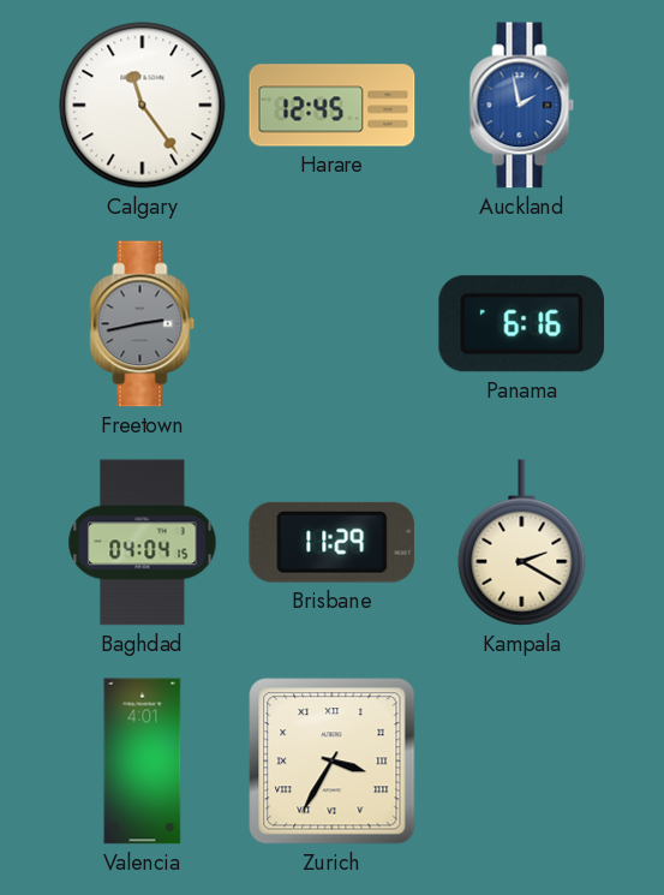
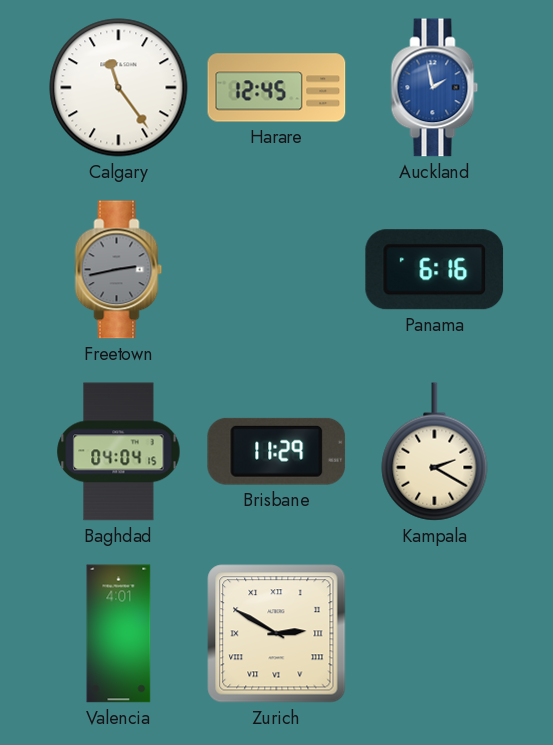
Zurich: 3:35 -> 2:50
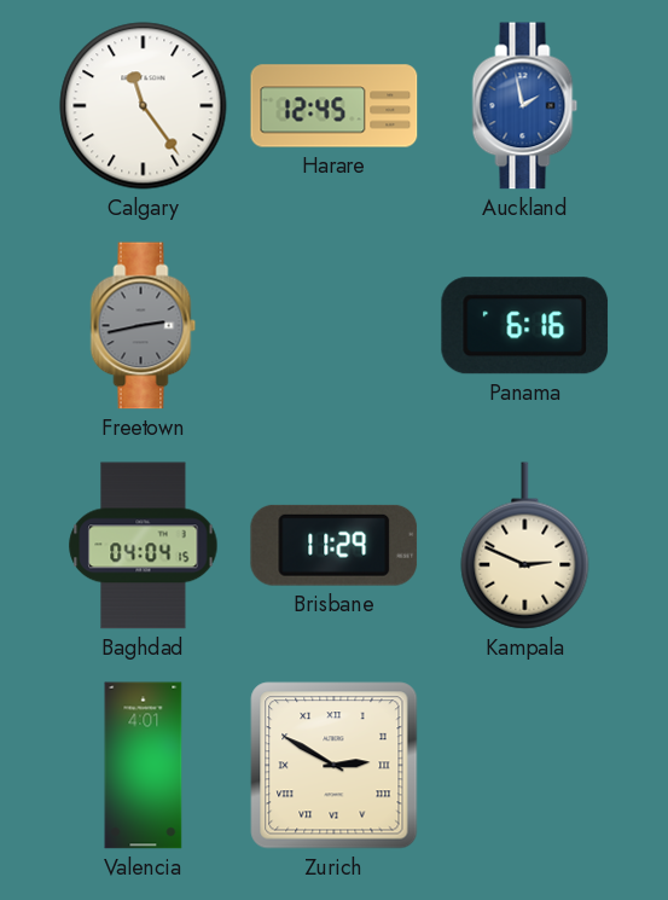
Kampala: 2:20 -> 2:49
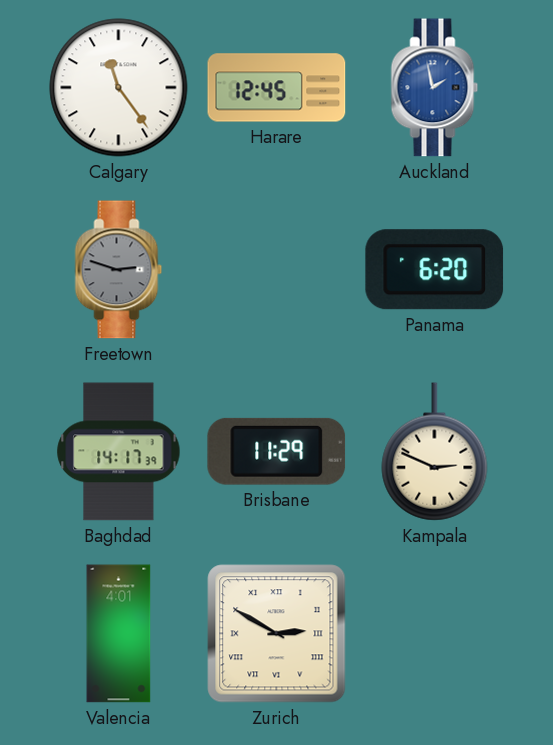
Freetown: 2:43 -> 2:48
Panama: 6:16 -> 6:20
Baghdad: 04:04 -> 14:17
